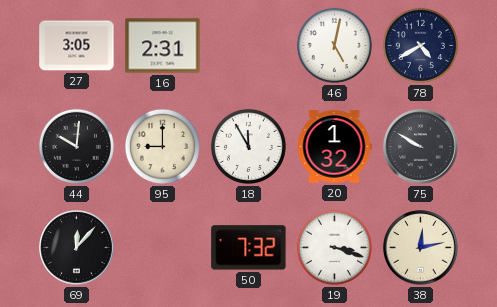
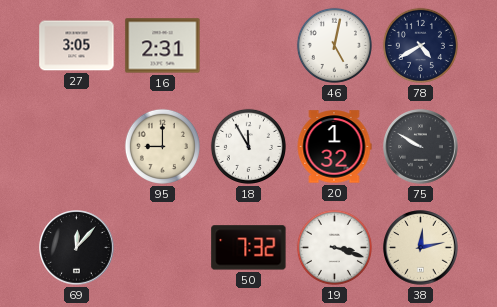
44: 10:01 -> none
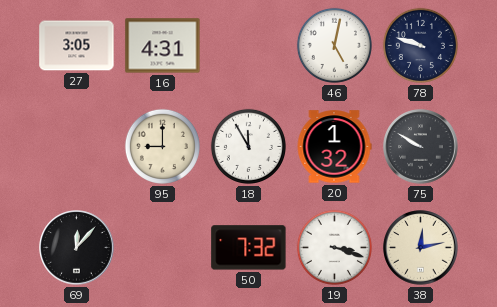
16: 2:31 -> 4:31
78: 4:40 -> 9:48
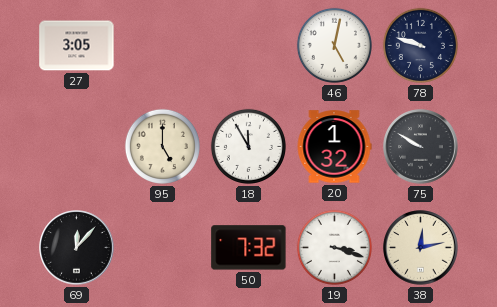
16: 4:31 -> none
95: 9:00 -> 5:00
